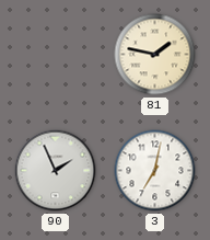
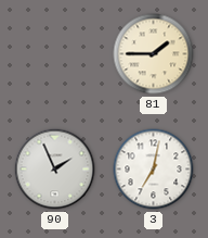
81: 1:47 -> 1:45
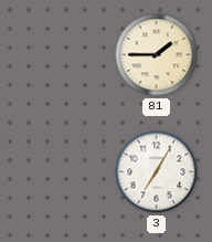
90: 1:56 -> none
3: 7:02 -> 7:05
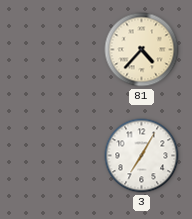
81: 1:45 -> 4:37
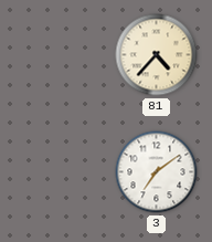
3: 7:05 -> 7:09
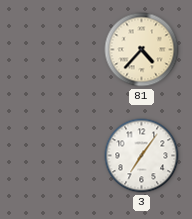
3: 7:09 -> 7:06
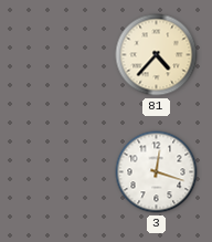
3: 7:06 -> 12:18
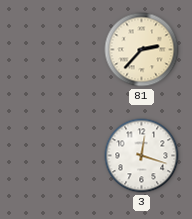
81: 4:37 -> 2:37
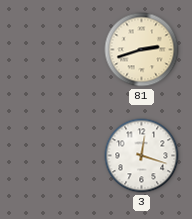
81: 2:37 -> 2:42
